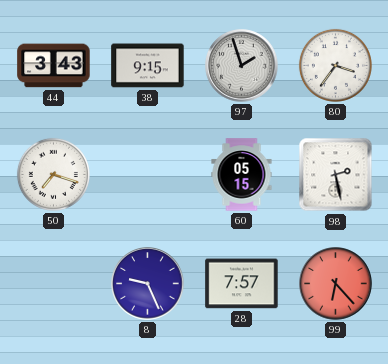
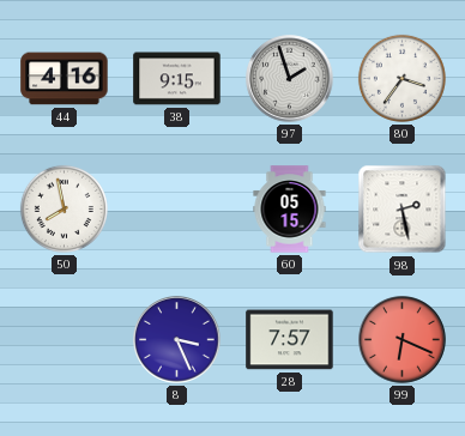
44: 3:43 -> 4:16
50: 7:18 -> 7:58
8: 9:26 -> 3:26
99: 6:23 -> 6:19
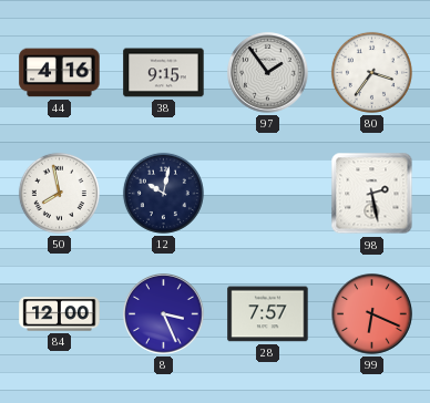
97: 1:57 -> 1:54
12: none -> 10:02
60: 05:15 -> none
84: none -> 12:00
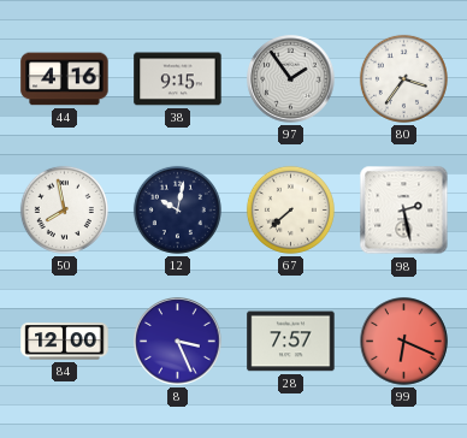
67: none -> 7:38
